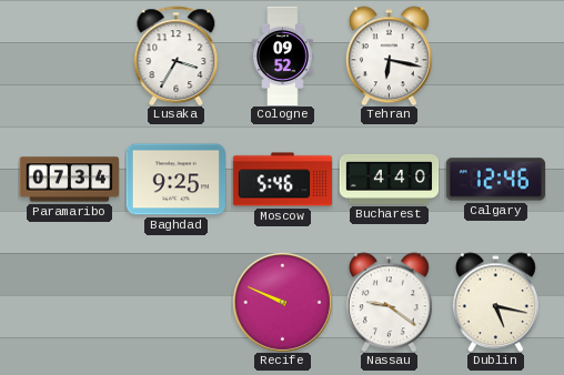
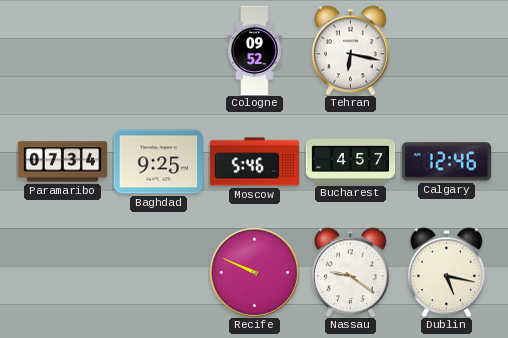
Lusaka: 3:35 -> none
Bucharest: 4:40 -> 4:57
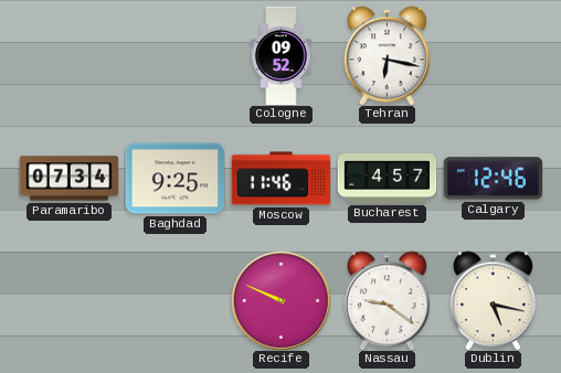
Moscow: 5:46 -> 11:46
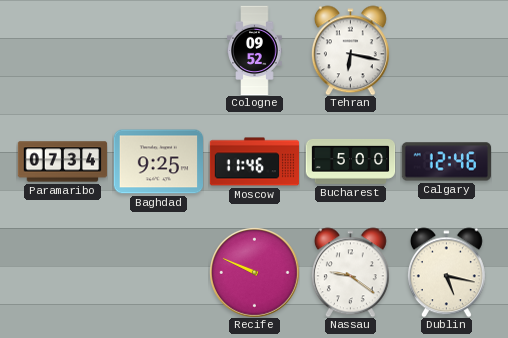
Bucharest: 4:57 -> 5:00
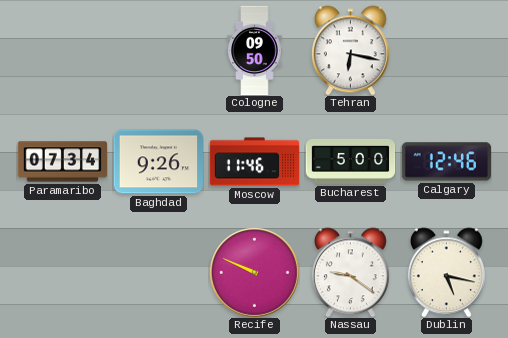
Cologne: 09:52 -> 09:50
Baghdad: 9:25 -> 9:26
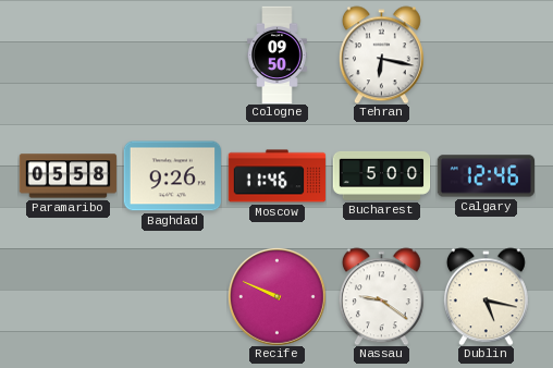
Paramaribo: 07:34 -> 05:58
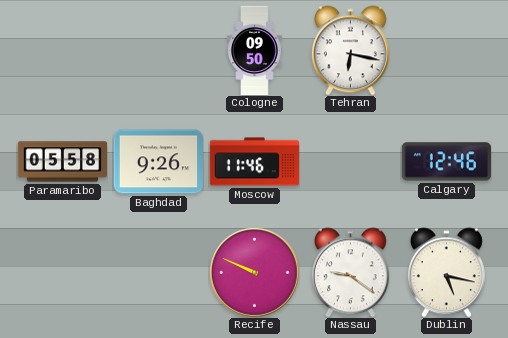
Bucharest: 5:00 -> none
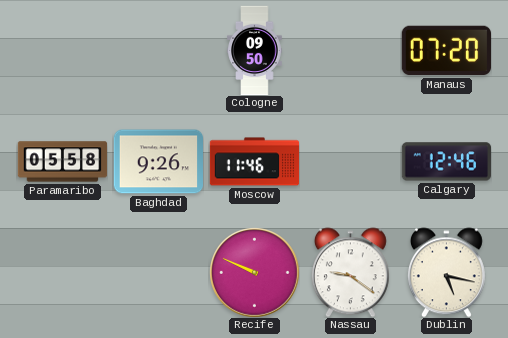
Tehran: 6:17 -> none
Manaus: none -> 07:20
